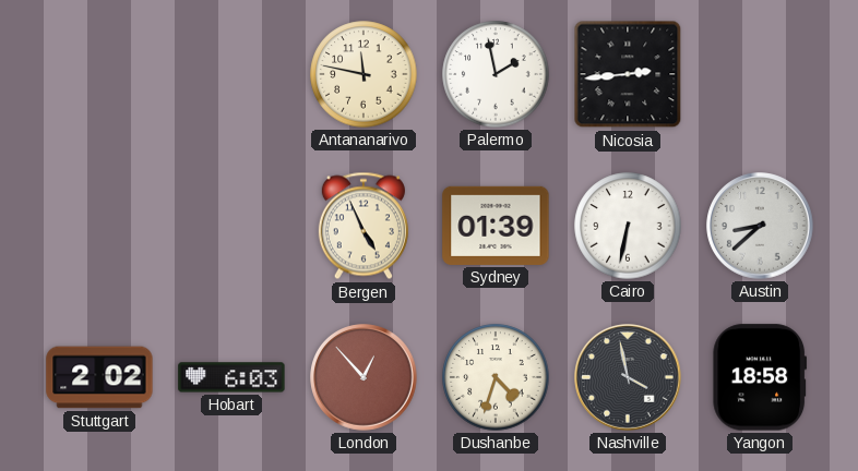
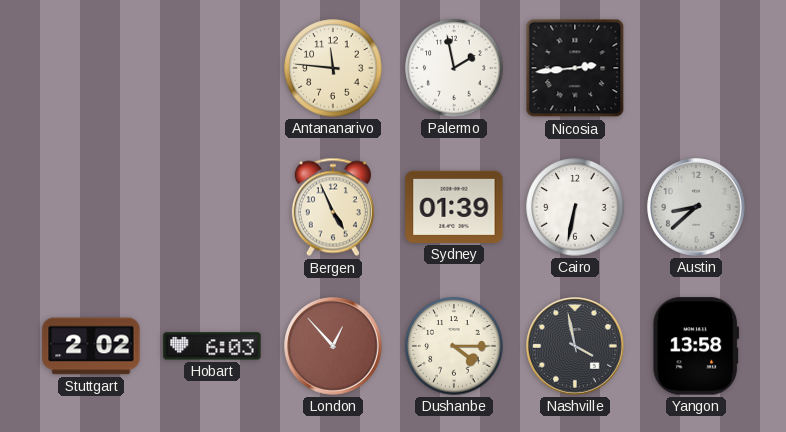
Antananarivo: 11:47 -> 11:46
Dushanbe: 4:33 -> 4:15
Yangon: 18:58 -> 13:58
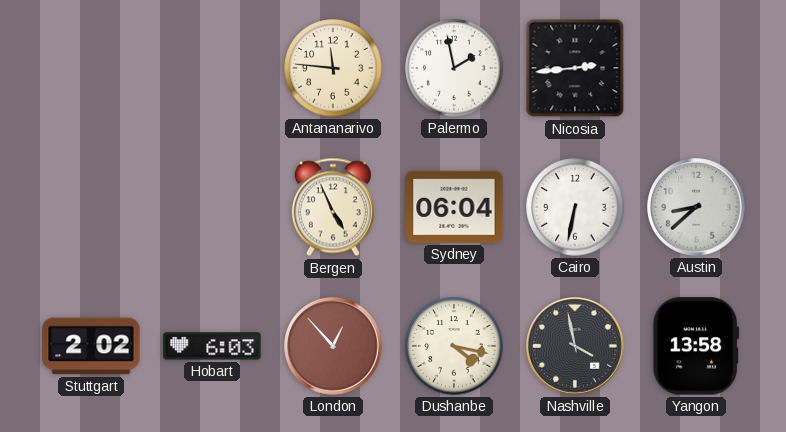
Sydney: 01:39 -> 06:04
Dushanbe: 4:15 -> 4:17
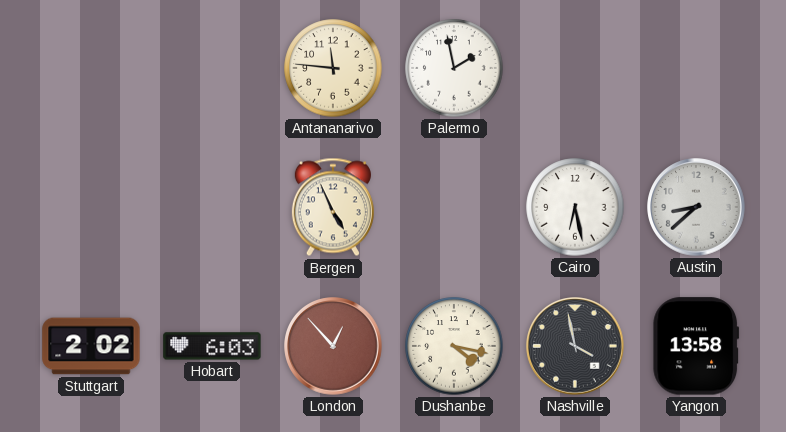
Nicosia: 2:44 -> none
Sydney: 06:04 -> none
Cairo: 6:32 -> 6:28
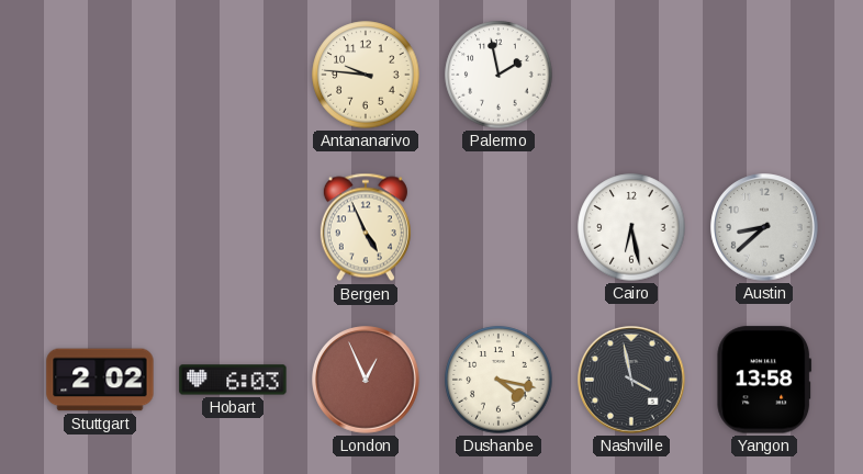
Antananarivo: 11:46 -> 9:46
London: 12:53 -> 12:56
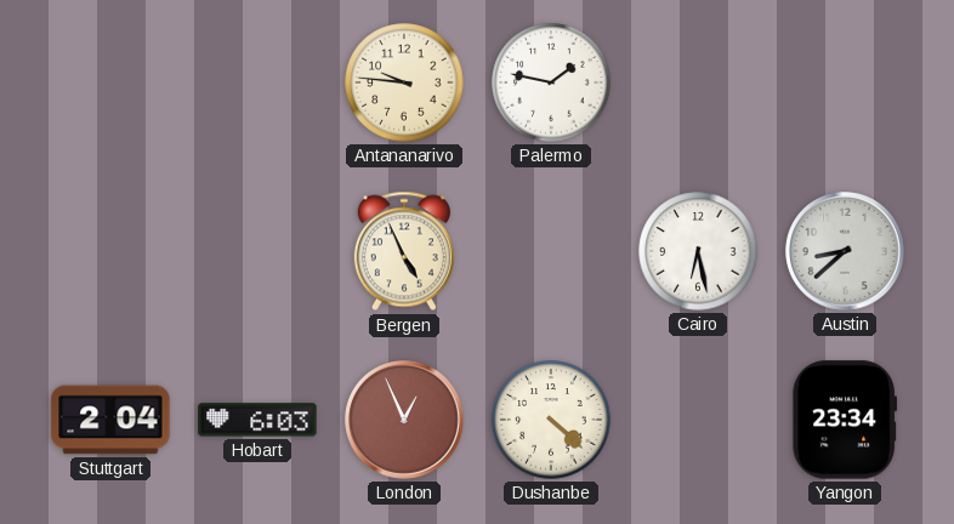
Palermo: 1:58 -> 1:47
Stuttgart: 2:02 -> 2:04
Dushanbe: 4:17 -> 4:22
Nashville: 3:58 -> none
Yangon: 13:58 -> 23:34
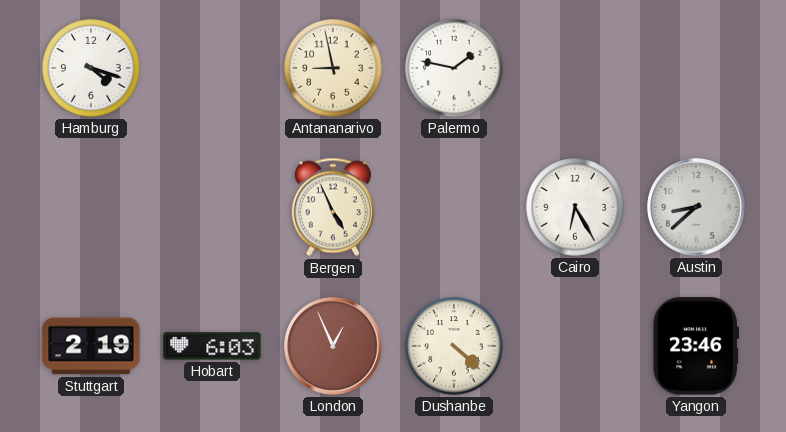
Hamburg: none -> 4:18
Antananarivo: 9:46 -> 8:58
Cairo: 6:28 -> 6:25
Stuttgart: 2:04 -> 2:19
Yangon: 23:34 -> 23:46
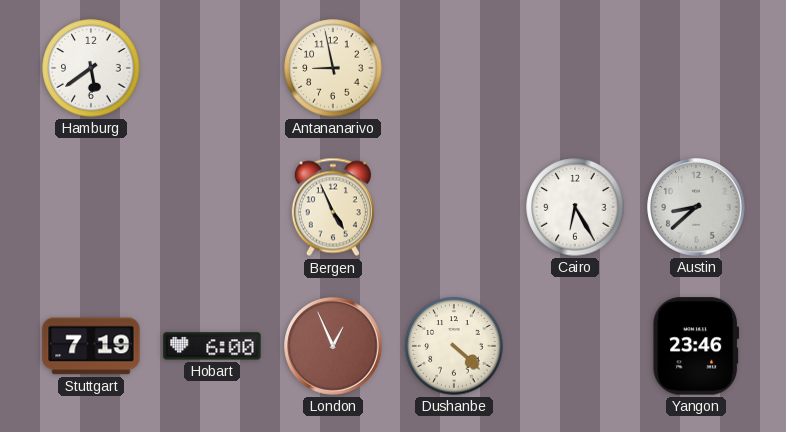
Hamburg: 4:18 -> 5:39
Palermo: 1:47 -> none
Stuttgart: 2:19 -> 7:19
Hobart: 6:03 -> 6:00
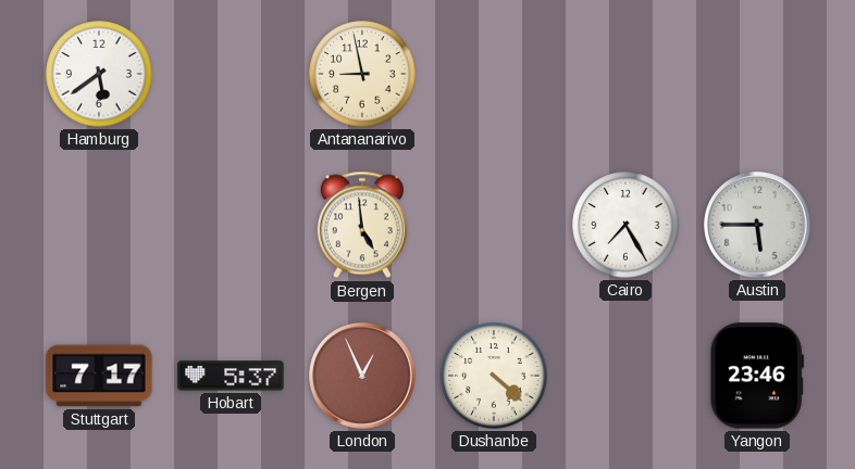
Bergen: 4:56 -> 4:59
Cairo: 6:25 -> 7:25
Austin: 8:38 -> 5:45
Stuttgart: 7:19 -> 7:17
Hobart: 6:00 -> 5:37
